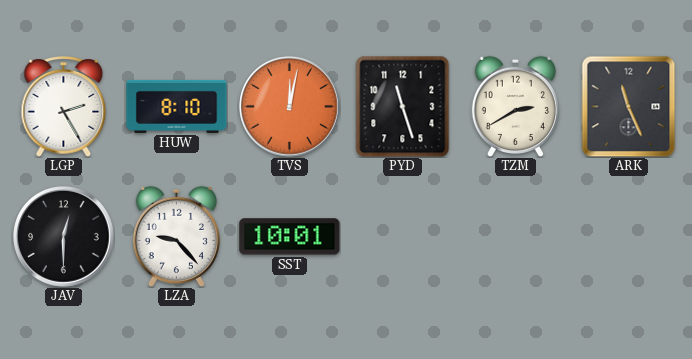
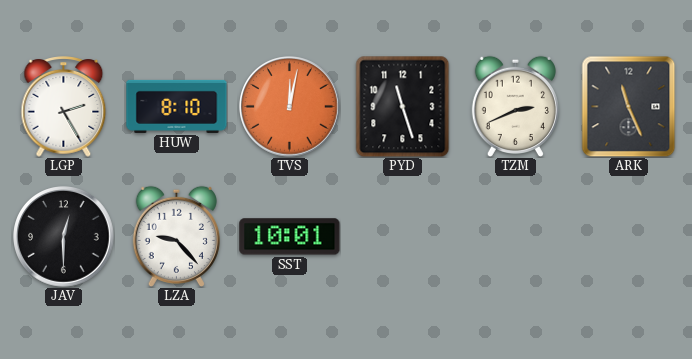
TZM: 2:40 -> 2:41
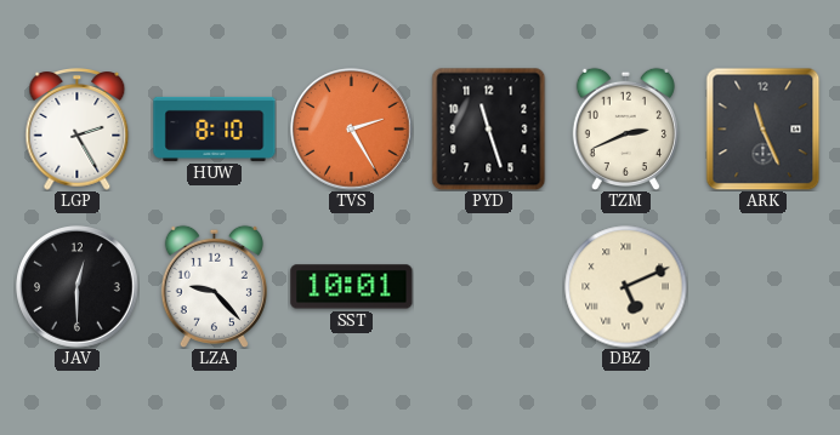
TVS: 12:02 -> 2:25
DBZ: none -> 5:11
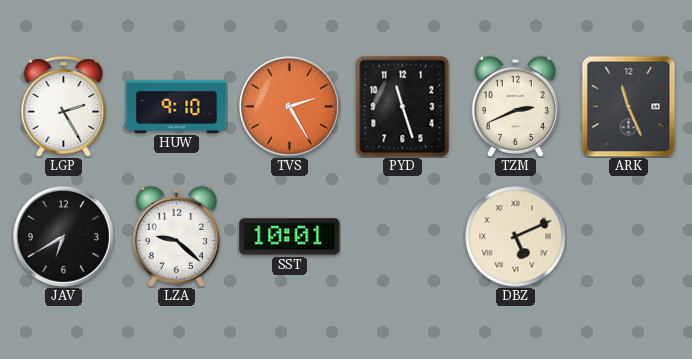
HUW: 8:10 -> 9:10
JAV: 12:30 -> 6:40
LZA: 9:23 -> 9:22
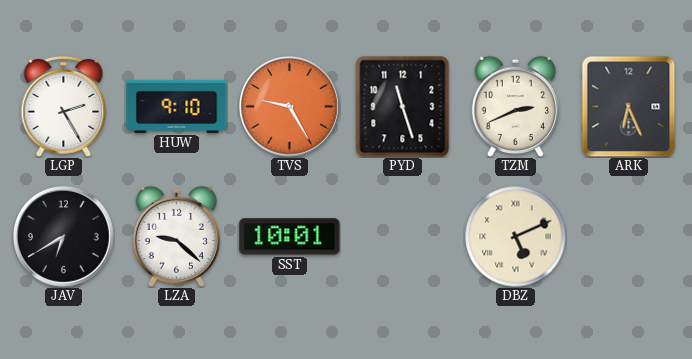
TVS: 2:25 -> 9:25
ARK: 11:26 -> 6:26
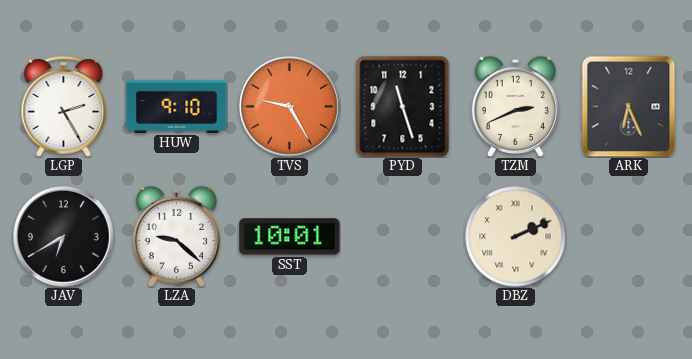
DBZ: 5:11 -> 2:11
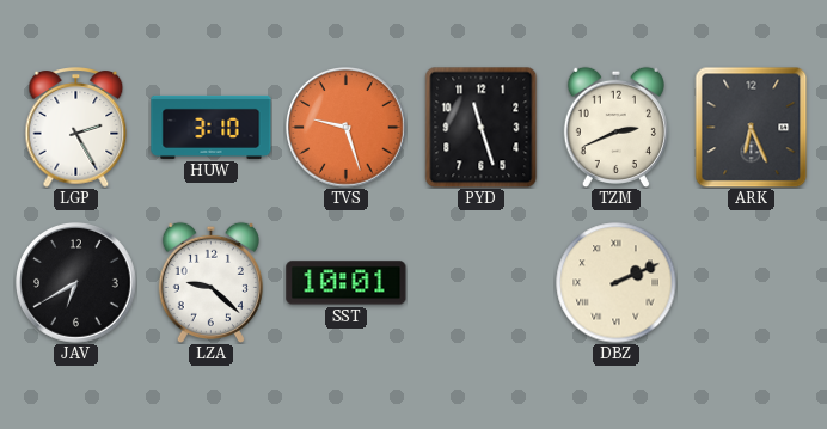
HUW: 9:10 -> 3:10
TVS: 9:25 -> 9:27
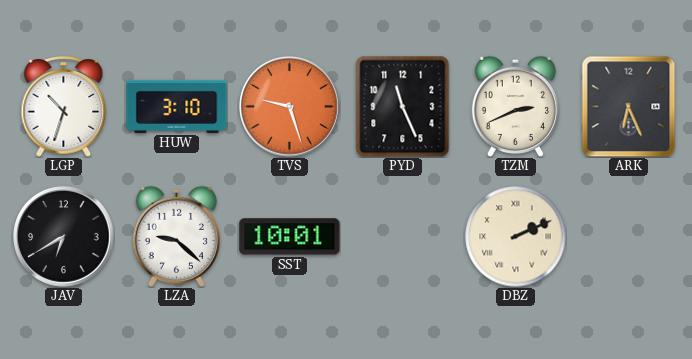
LGP: 2:25 -> 10:33
PYD: 11:27 -> 11:26
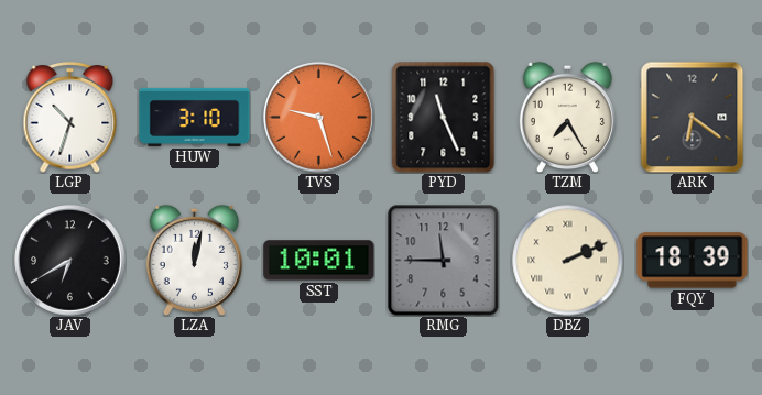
TZM: 2:41 -> 7:25
ARK: 6:26 -> 6:21
LZA: 9:22 -> 12:02
RMG: none -> 11:45
FQY: none -> 18:39
